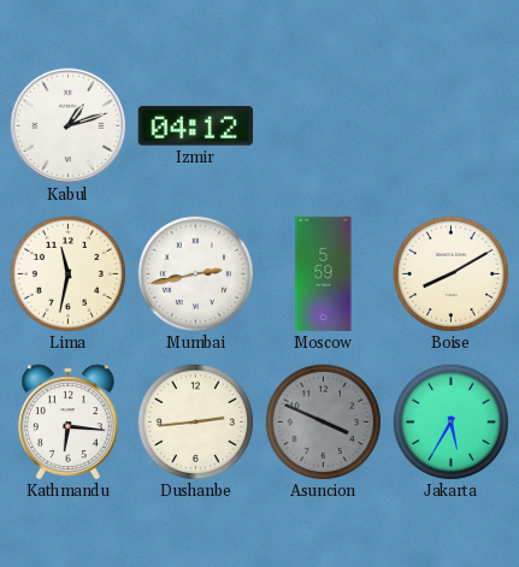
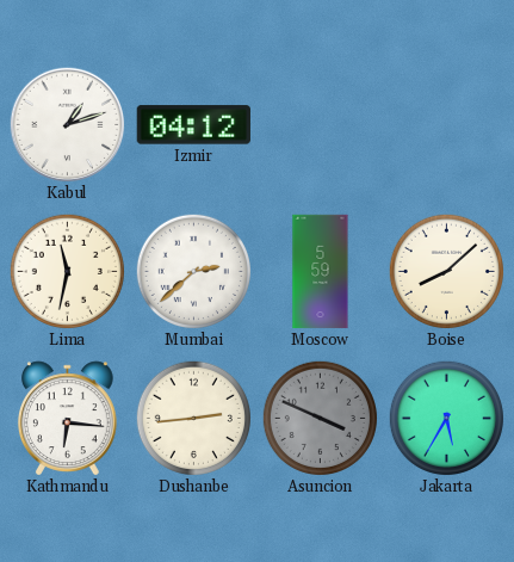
Mumbai: 2:43 -> 2:38
Boise: 8:10 -> 8:08
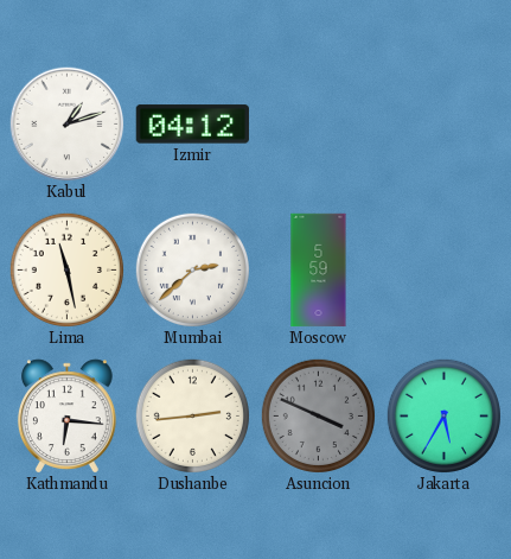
Lima: 11:32 -> 11:28
Boise: 8:08 -> none
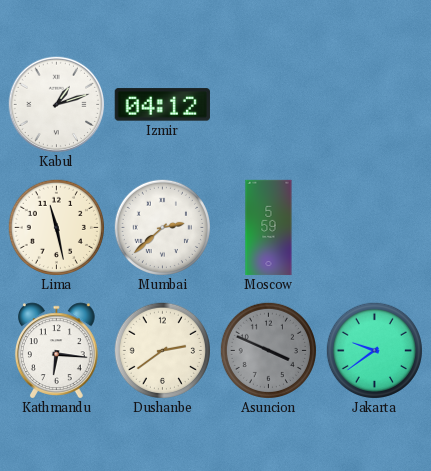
Dushanbe: 2:44 -> 2:39
Jakarta: 5:35 -> 9:39
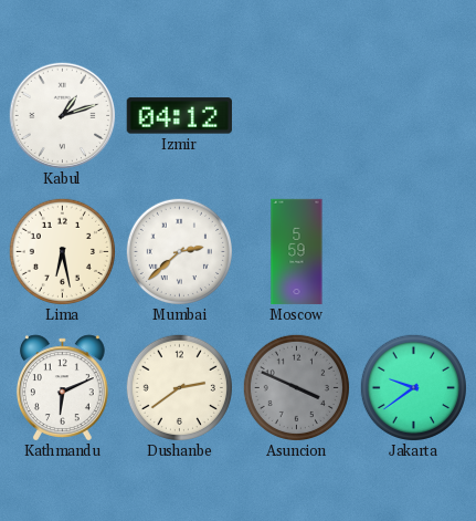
Lima: 11:28 -> 6:28
Kathmandu: 6:16 -> 6:11
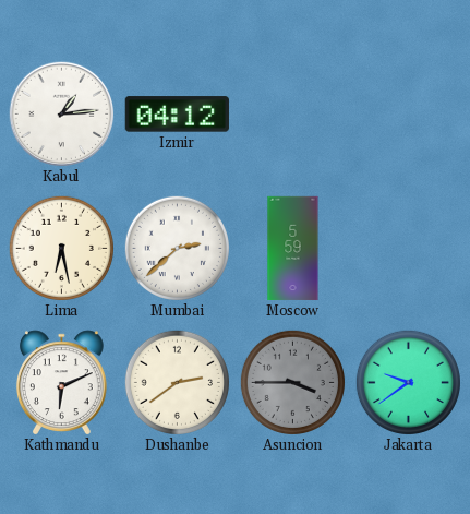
Kabul: 1:12 -> 1:14
Asuncion: 3:49 -> 3:45
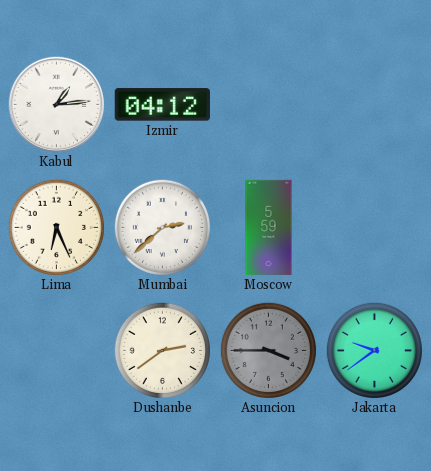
Lima: 6:28 -> 6:26
Kathmandu: 6:11 -> none
